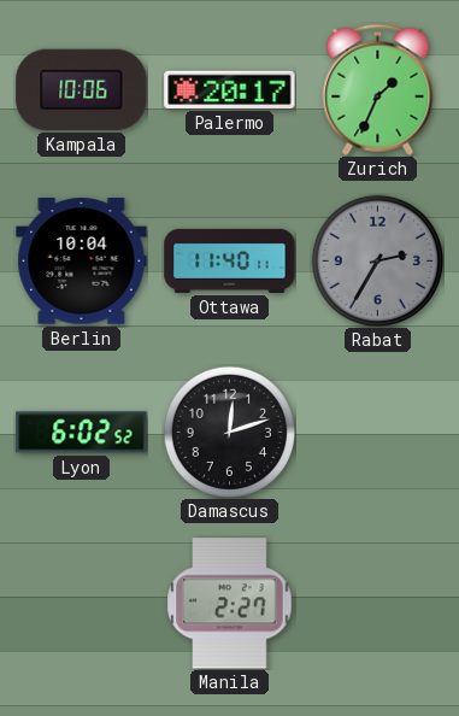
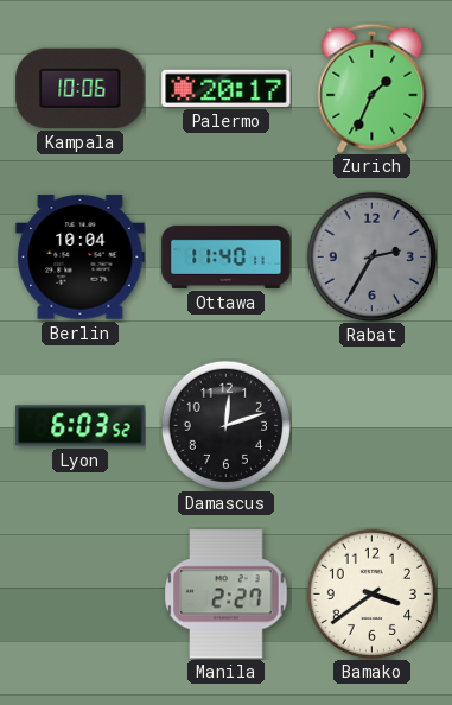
Lyon: 6:02 -> 6:03
Bamako: none -> 3:39
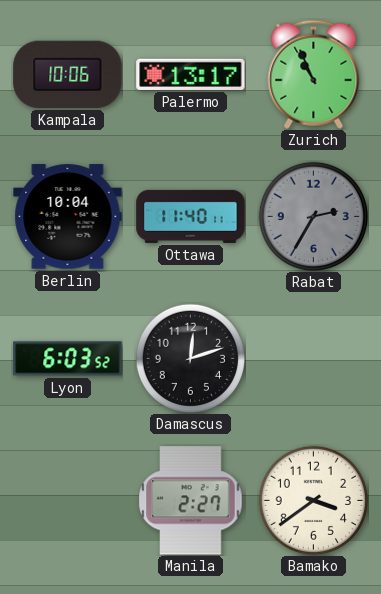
Palermo: 20:17 -> 13:17
Zurich: 1:34 -> 10:56
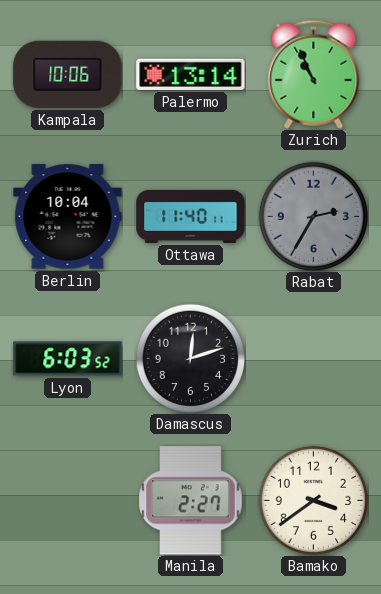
Palermo: 13:17 -> 13:14
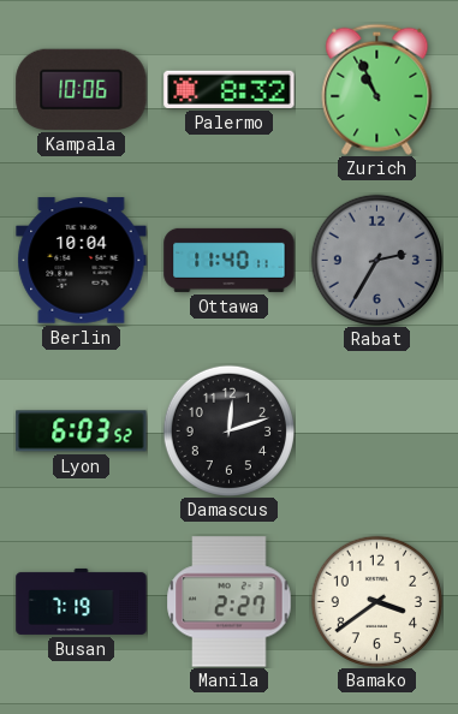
Palermo: 13:14 -> 8:32
Busan: none -> 7:19
